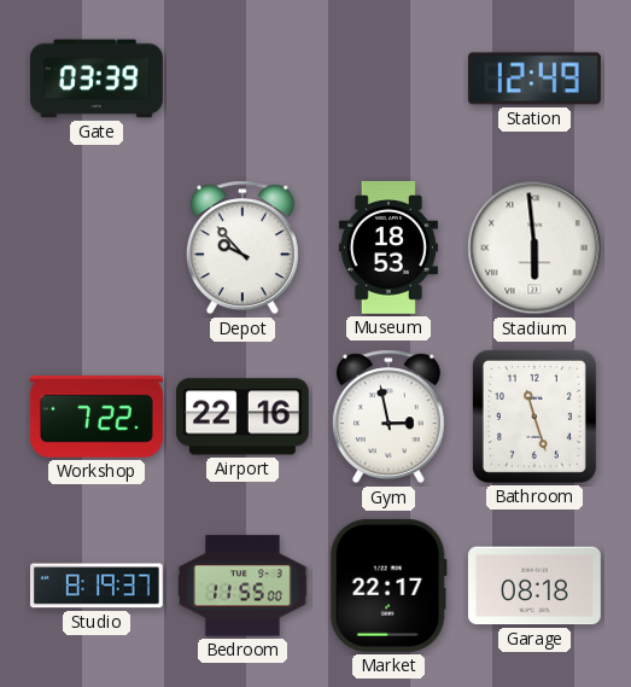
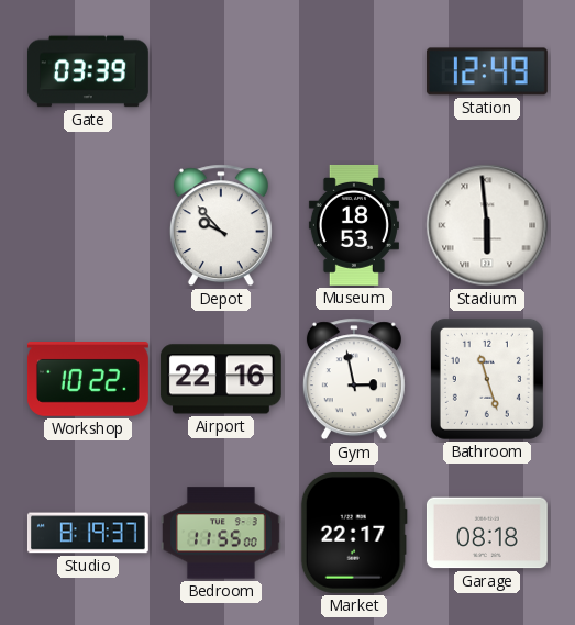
Workshop: 7:22 -> 10:22
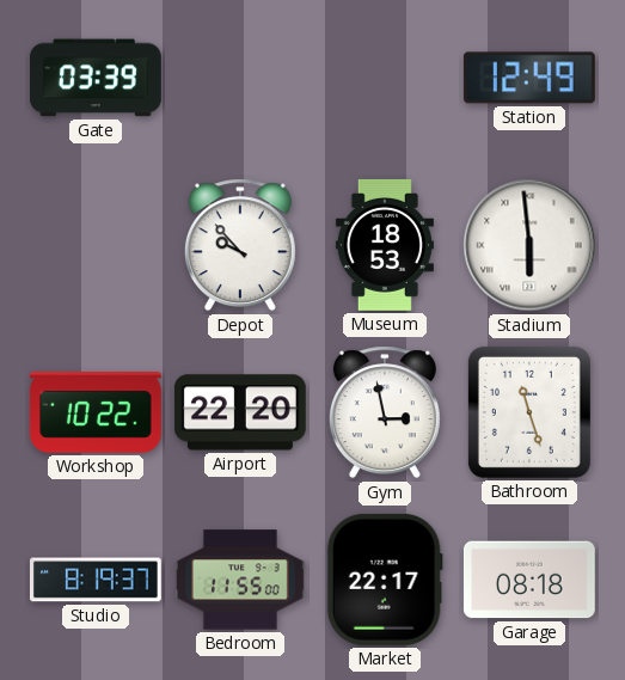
Airport: 22:16 -> 22:20
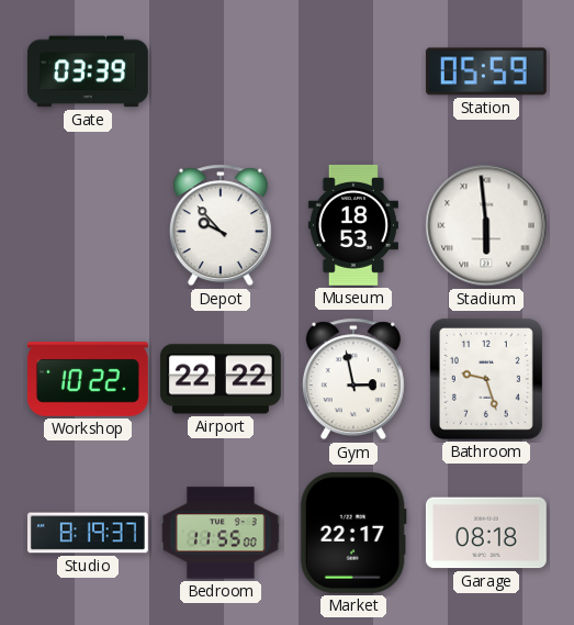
Station: 12:49 -> 05:59
Airport: 22:20 -> 22:22
Bathroom: 11:27 -> 9:27
